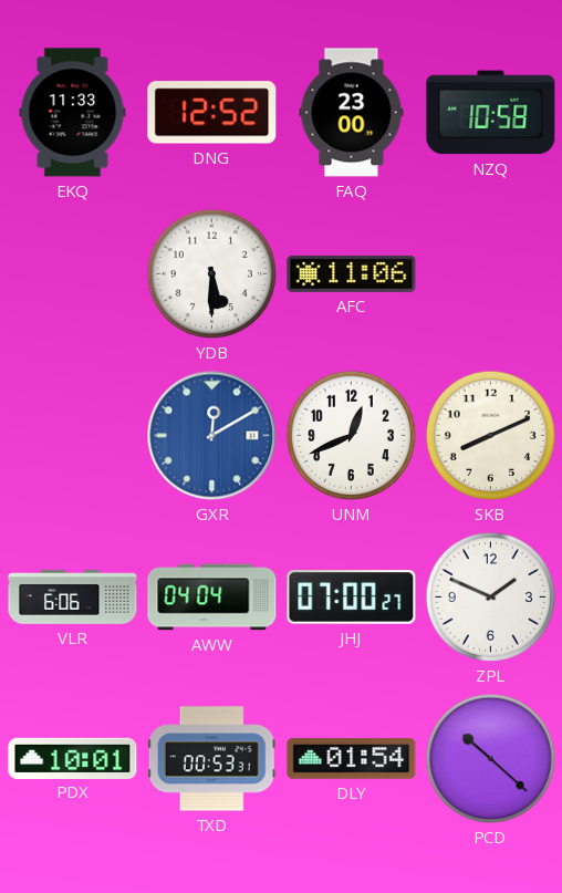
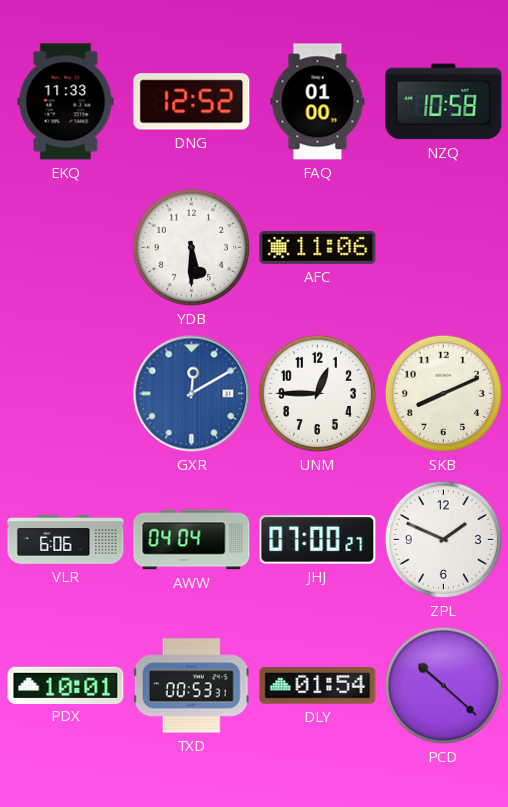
FAQ: 23:00 -> 01:00
UNM: 12:41 -> 12:45
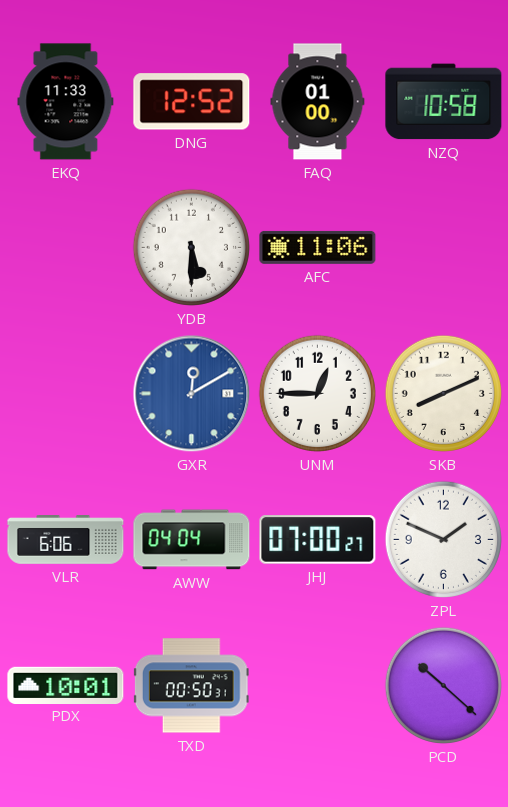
TXD: 00:53 -> 00:50
DLY: 01:54 -> none
